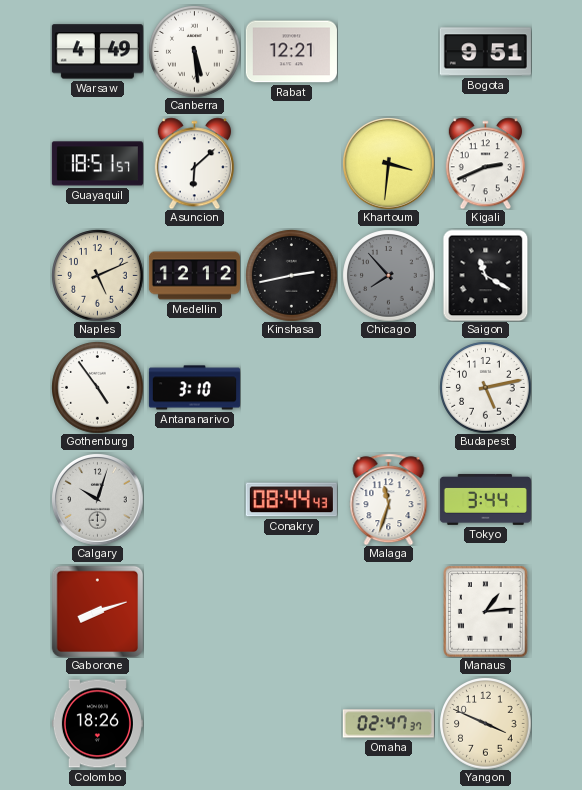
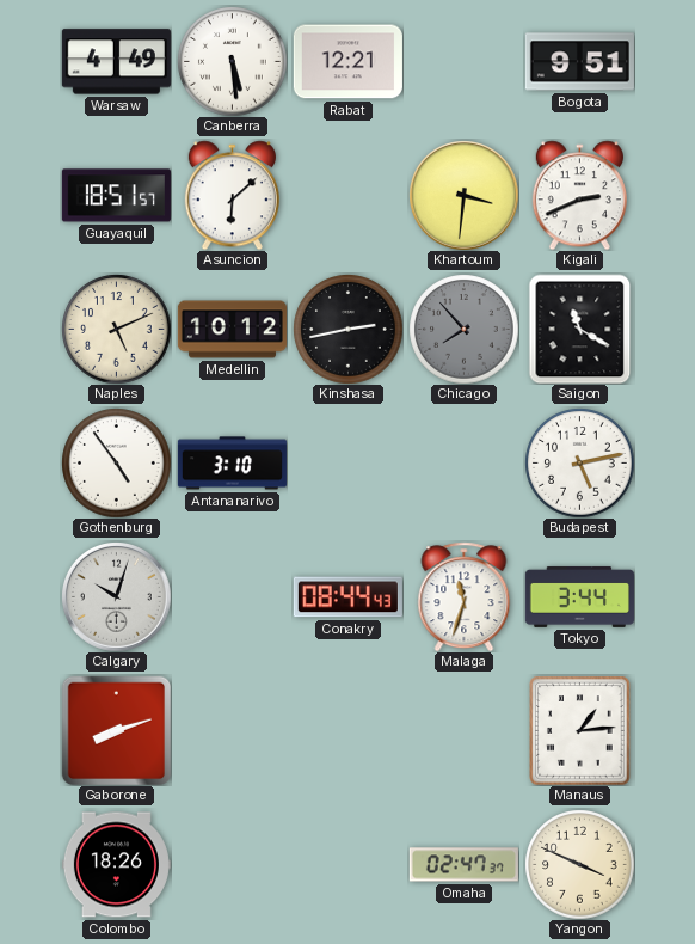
Medellin: 12:12 -> 10:12
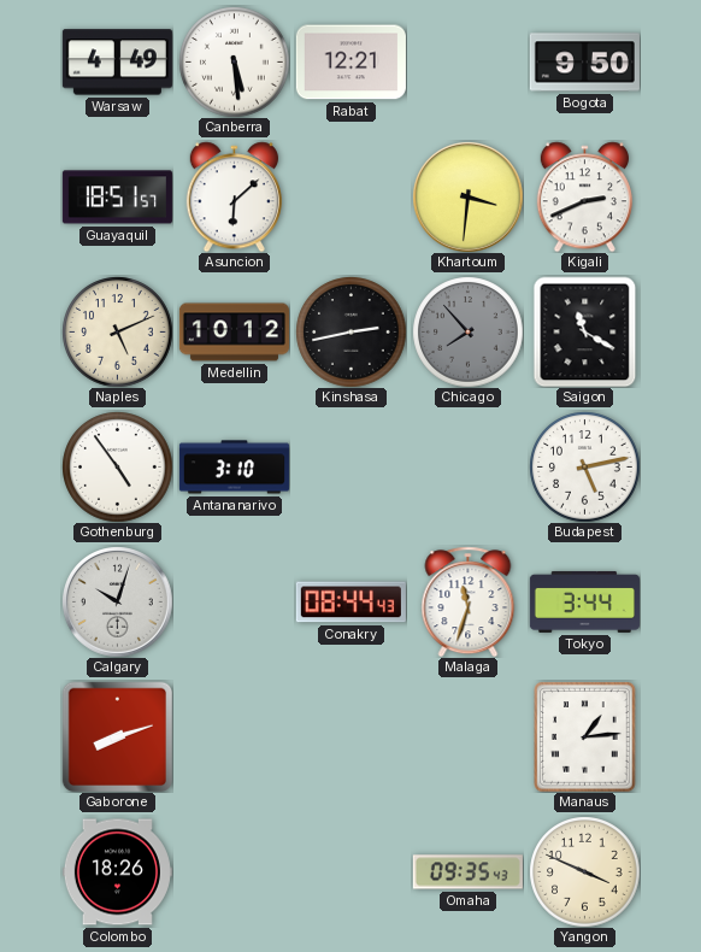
Bogota: 9:51 -> 9:50
Omaha: 02:47 -> 09:35
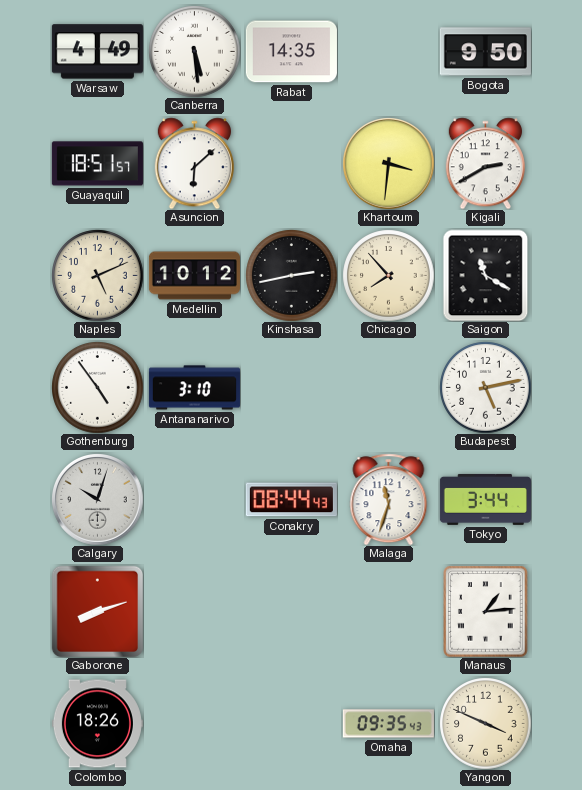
Rabat: 12:21 -> 14:35
Kigali: 2:41 -> 2:40
Chicago dial: grey -> cream
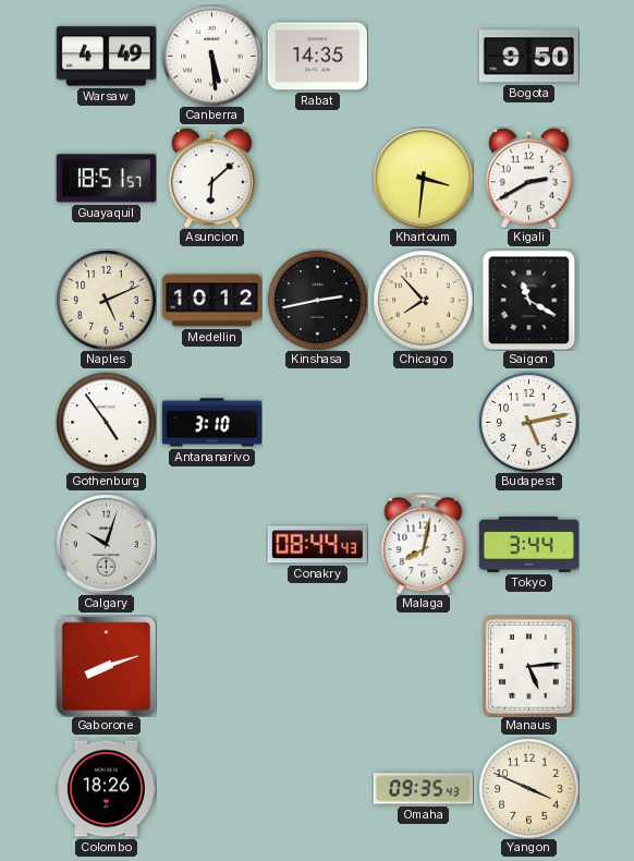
Malaga: 11:33 -> 8:02
Manaus: 1:14 -> 5:14
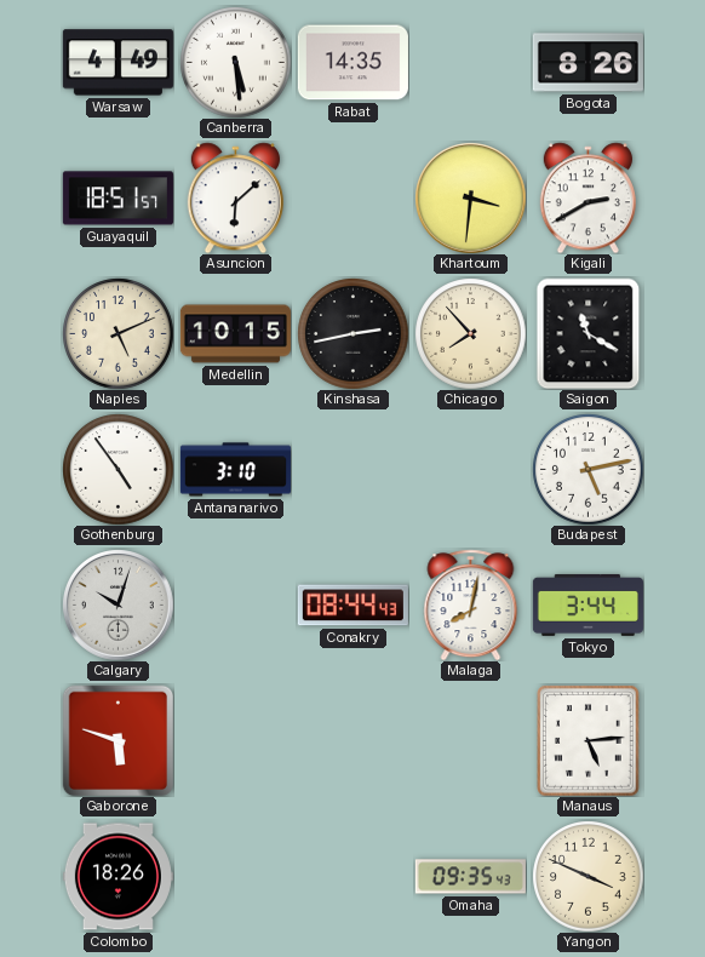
Bogota: 9:50 -> 8:26
Medellin: 10:12 -> 10:15
Gaborone: 8:12 -> 5:48
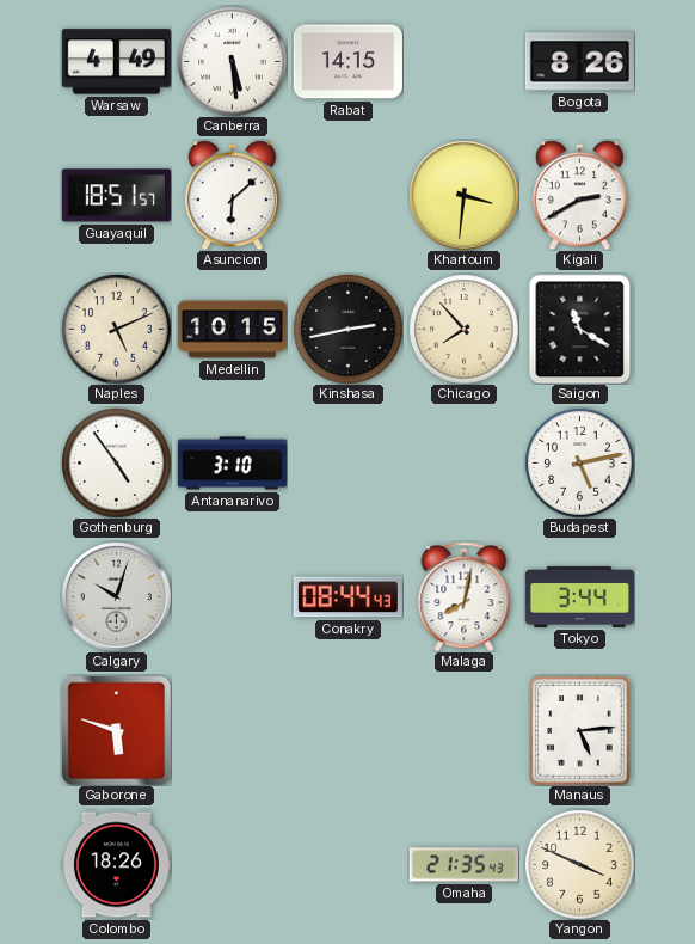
Rabat: 14:35 -> 14:15
Omaha: 09:35 -> 21:35
